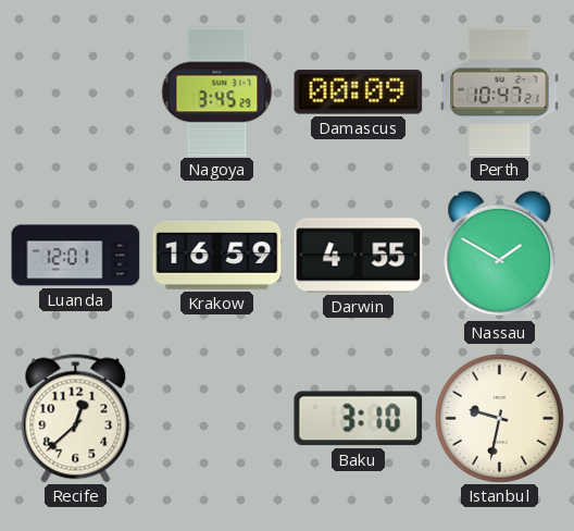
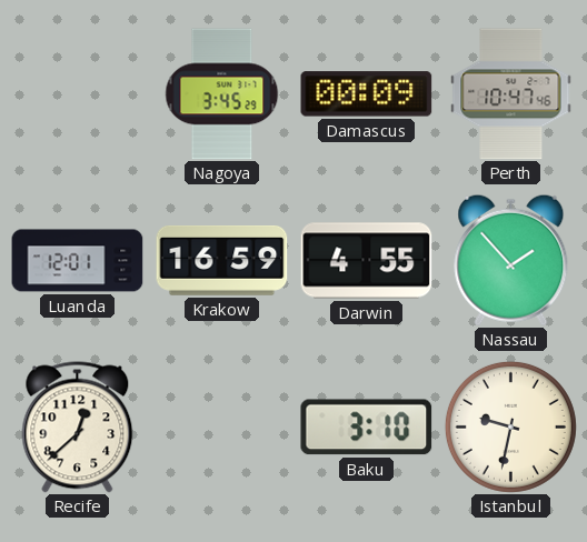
Perth: 10:47:21 -> 10:47:46
Nassau: 1:50 -> 1:53
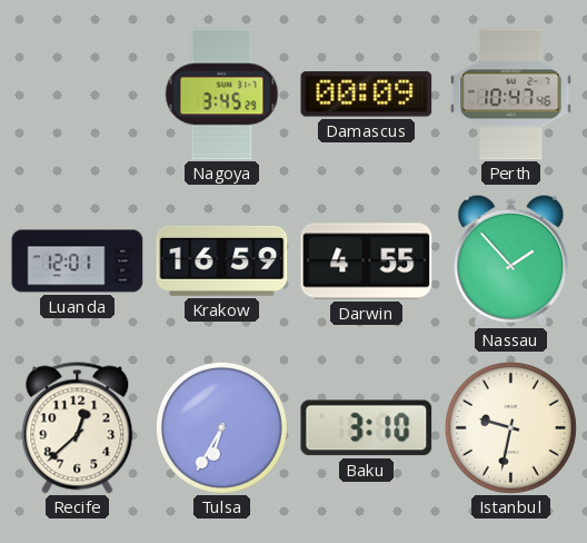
Tulsa: none -> 6:35
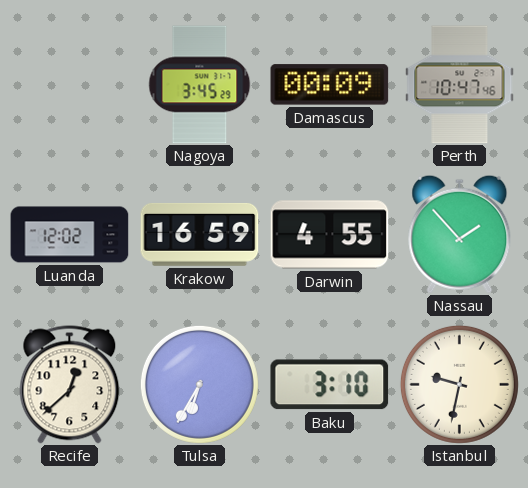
Luanda: 12:01 -> 12:02
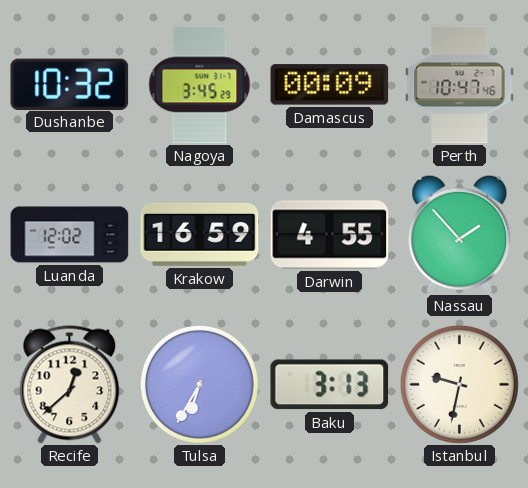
Dushanbe: none -> 10:32
Baku: 3:10 -> 3:13
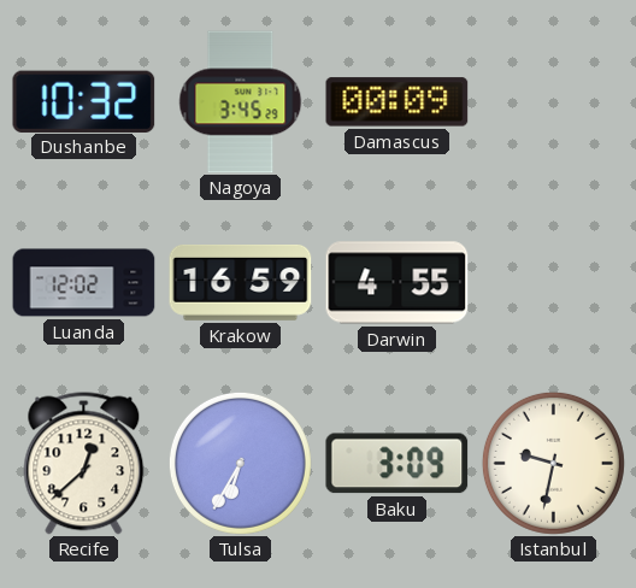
Perth: 10:47 -> none
Nassau: 1:53 -> none
Baku: 3:13 -> 3:09
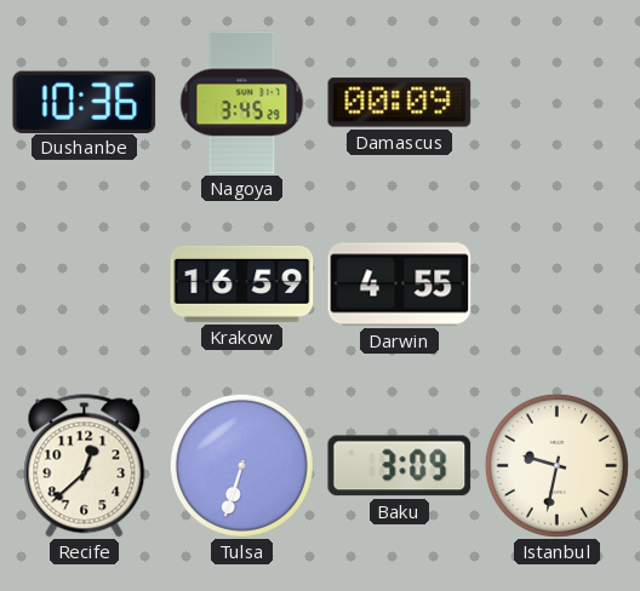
Dushanbe: 10:32 -> 10:36
Luanda: 12:02 -> none
Tulsa: 6:35 -> 6:33
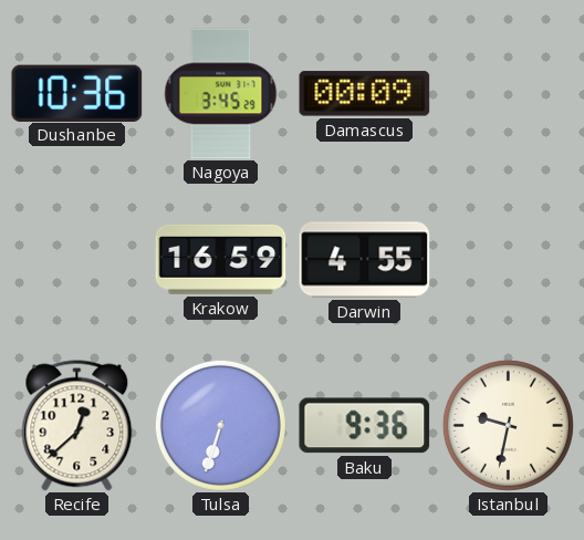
Baku: 3:09 -> 9:36
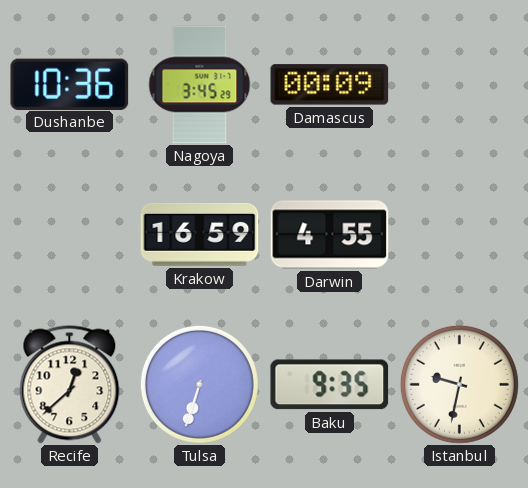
Baku: 9:36 -> 9:35
